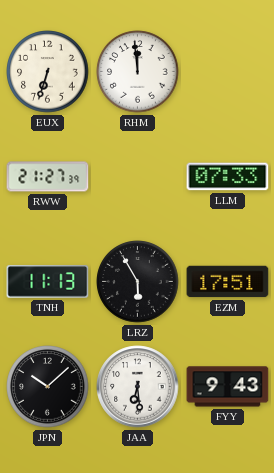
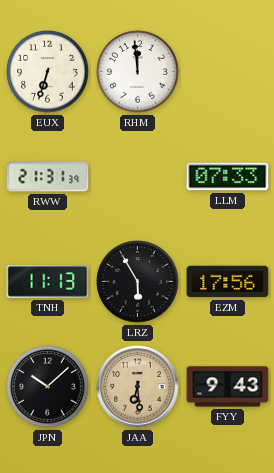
RWW: 21:27 -> 21:31
EZM: 17:51 -> 17:56
JAA dial: white -> champagne
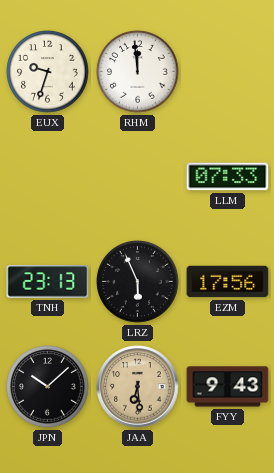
EUX: 6:33 -> 9:33
RWW: 21:31 -> none
TNH: 11:13 -> 23:13
LRZ: 5:55 -> 5:56
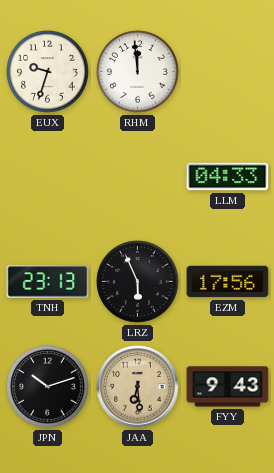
LLM: 07:33 -> 04:33
JPN: 10:08 -> 10:12
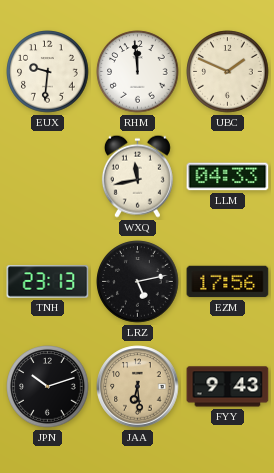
EUX: 9:33 -> 9:31
UBC: none -> 1:49
WXQ: none -> 11:43
LRZ: 5:56 -> 5:13
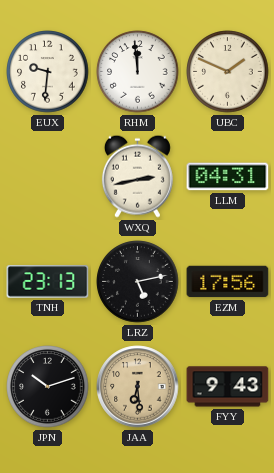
WXQ: 11:43 -> 2:43
LLM: 04:33 -> 04:31
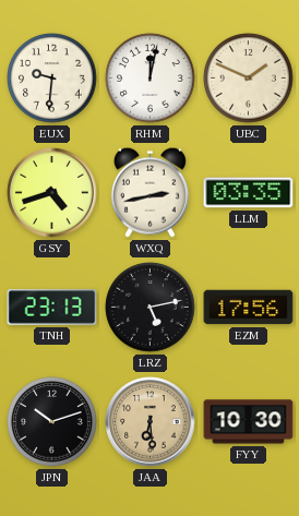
RHM: 11:59 -> 12:02
GSY: none -> 4:42
LLM: 04:31 -> 03:35
FYY: 9:43 -> 10:30
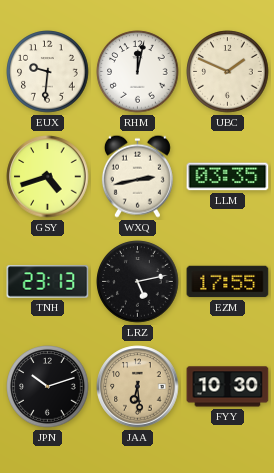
EZM: 17:56 -> 17:55
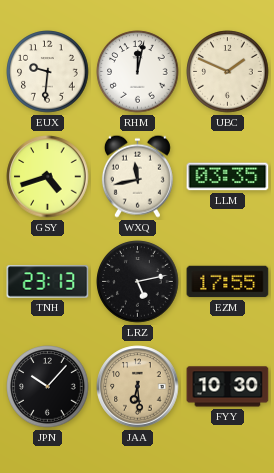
WXQ: 2:43 -> 11:43
JPN: 10:12 -> 10:07
